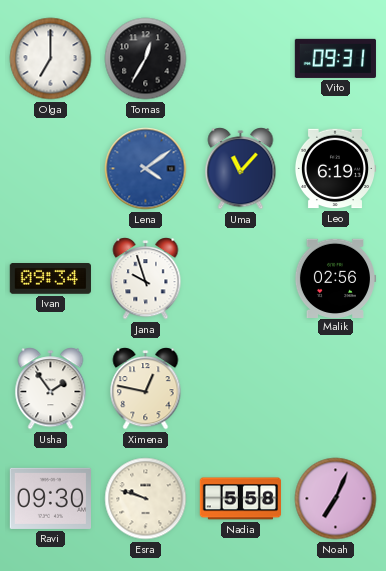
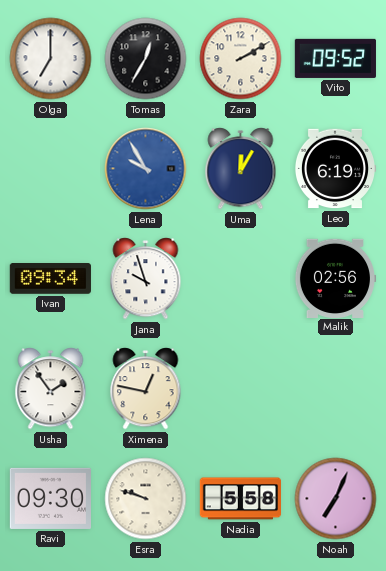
Zara: none -> 2:10
Vito: 09:31 -> 09:52
Lena: 4:09 -> 9:55
Uma: 11:07 -> 12:05
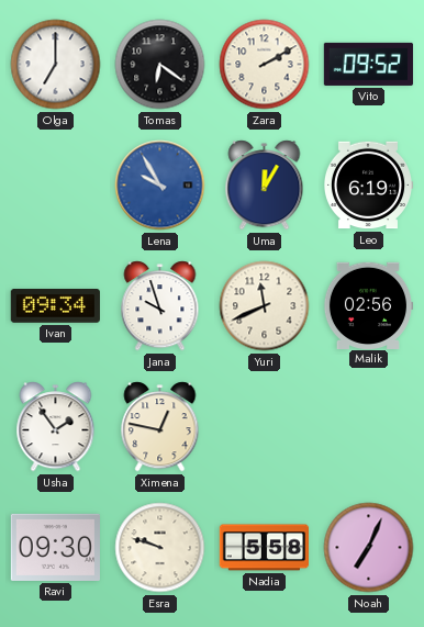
Tomas: 12:35 -> 6:21
Yuri: none -> 11:41
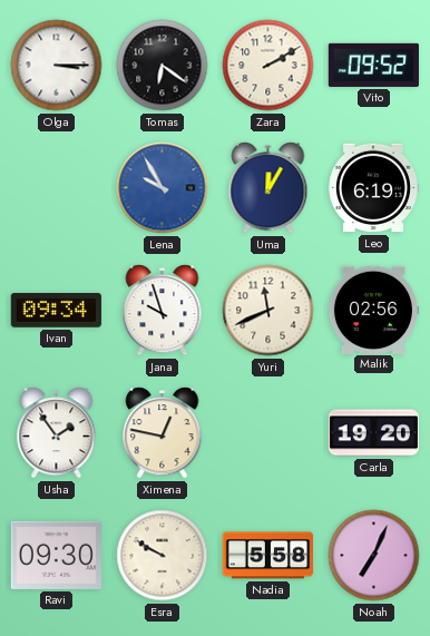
Olga: 7:00 -> 3:15
Carla: none -> 19:20
Esra: 9:48 -> 9:50
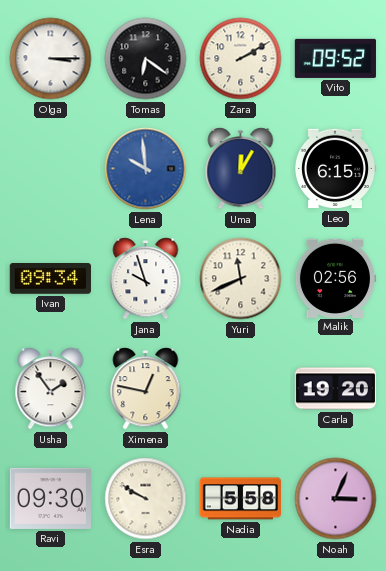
Lena: 9:55 -> 9:59
Leo: 6:19 -> 6:15
Noah: 7:04 -> 3:04
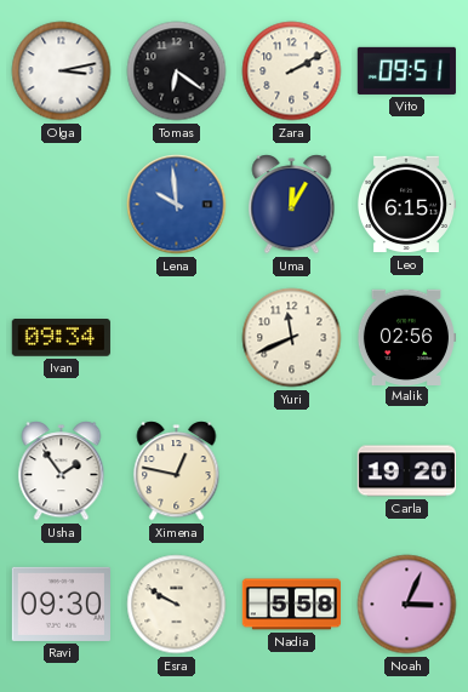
Olga: 3:15 -> 3:13
Vito: 09:52 -> 09:51
Jana: 9:57 -> none
